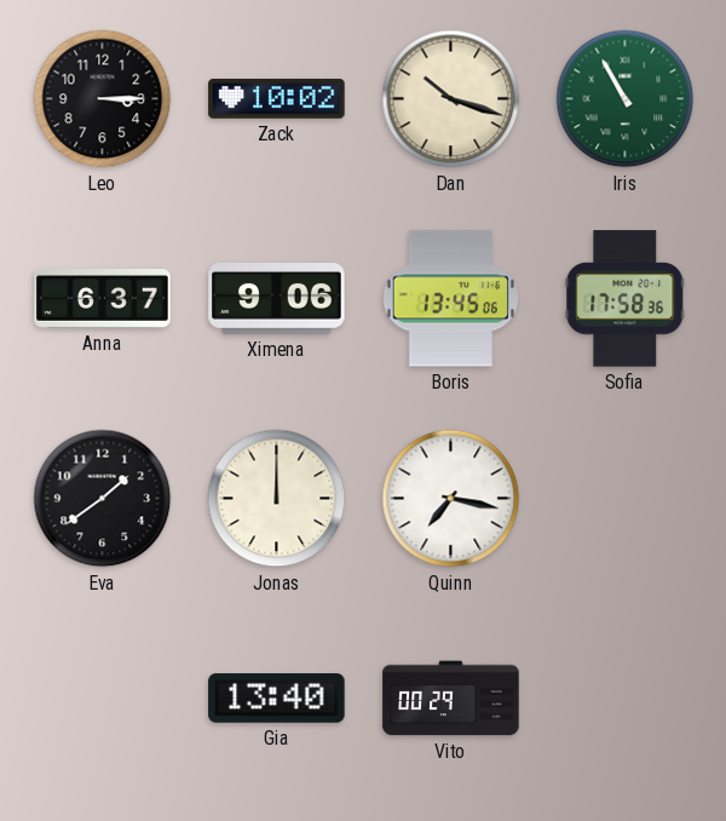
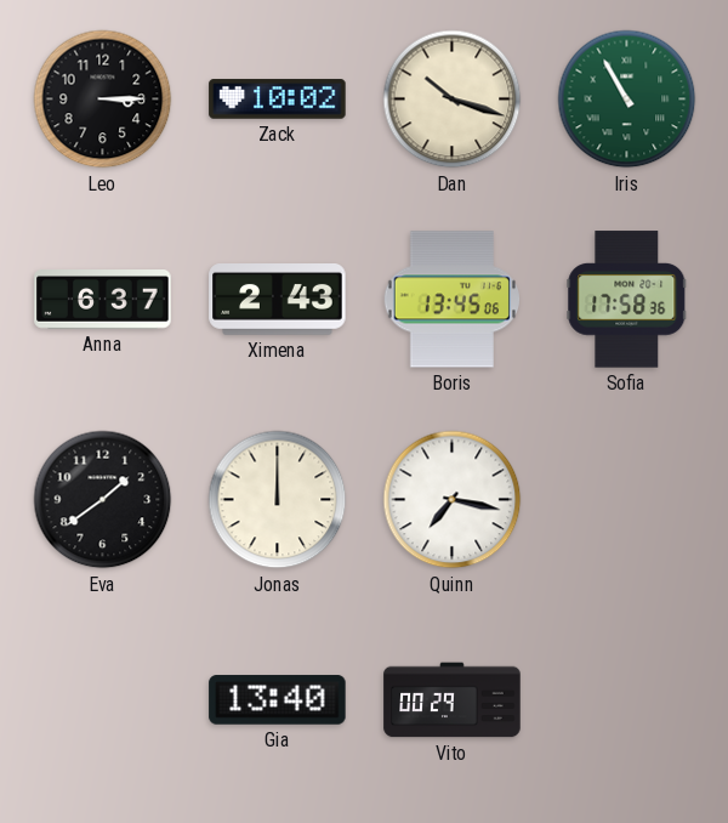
Ximena: 9:06 -> 2:43
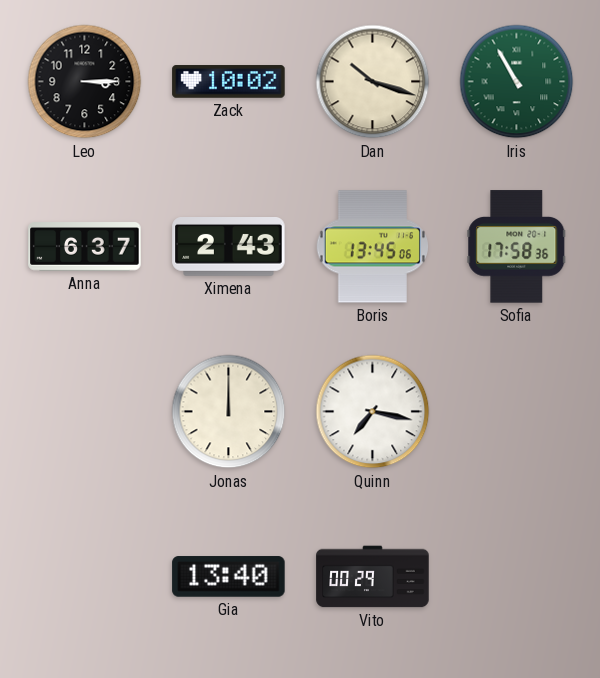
Eva: 1:39 -> none
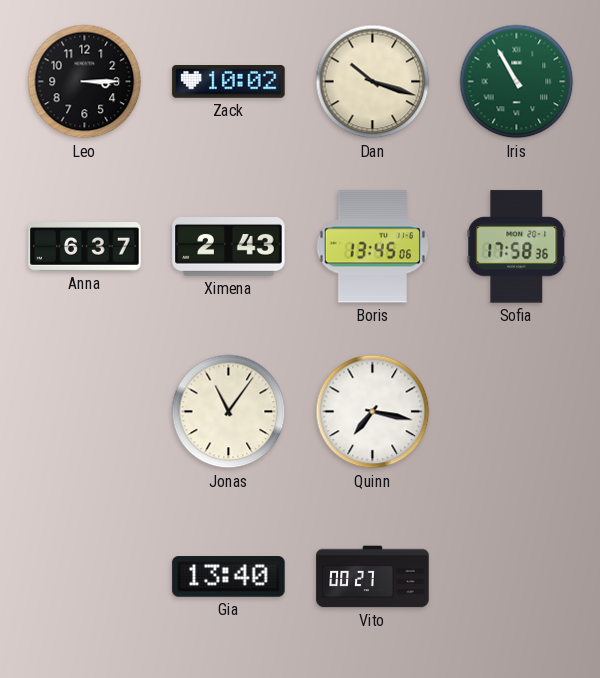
Jonas: 12:00 -> 11:06
Vito: 00:29 -> 00:27
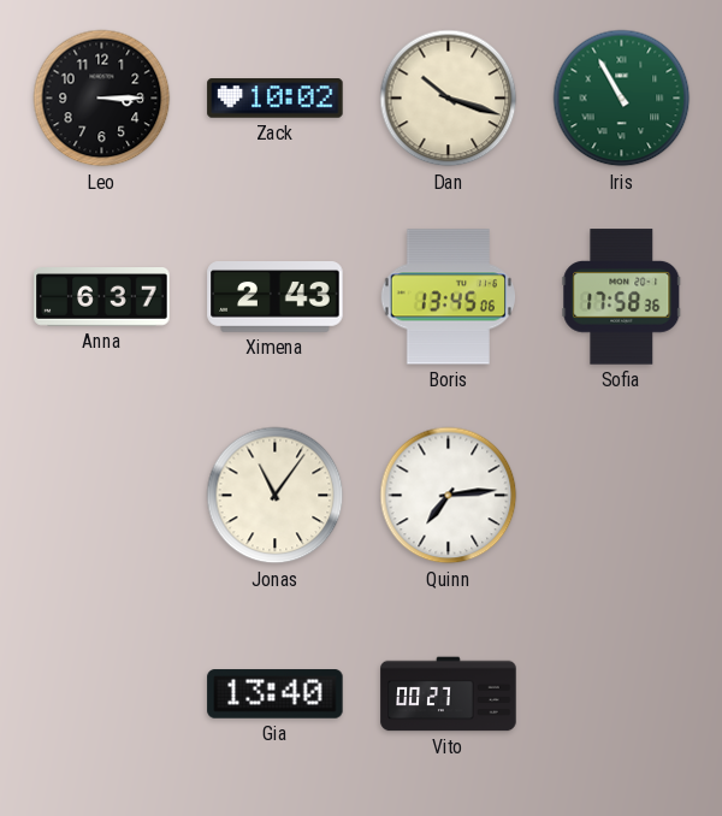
Quinn: 7:17 -> 7:14
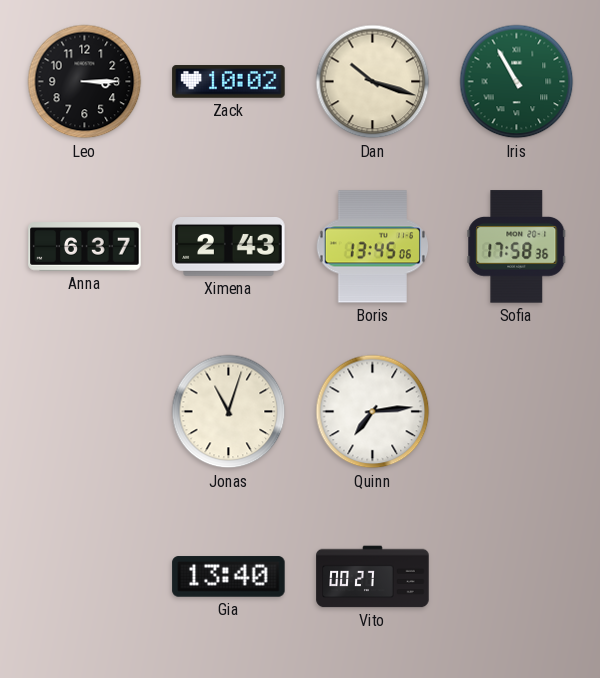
Jonas: 11:06 -> 11:03
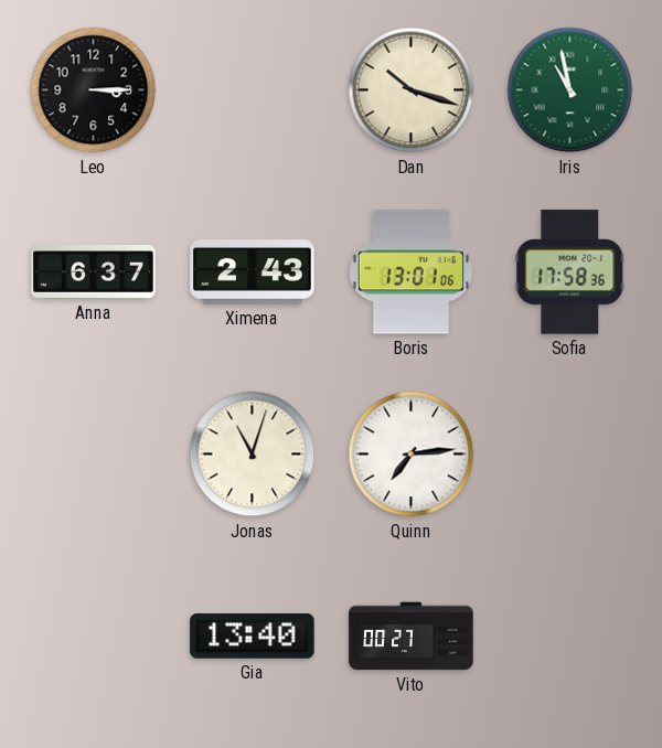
Zack: 10:02 -> none
Iris: 10:55 -> 10:58
Boris: 13:45 -> 13:01
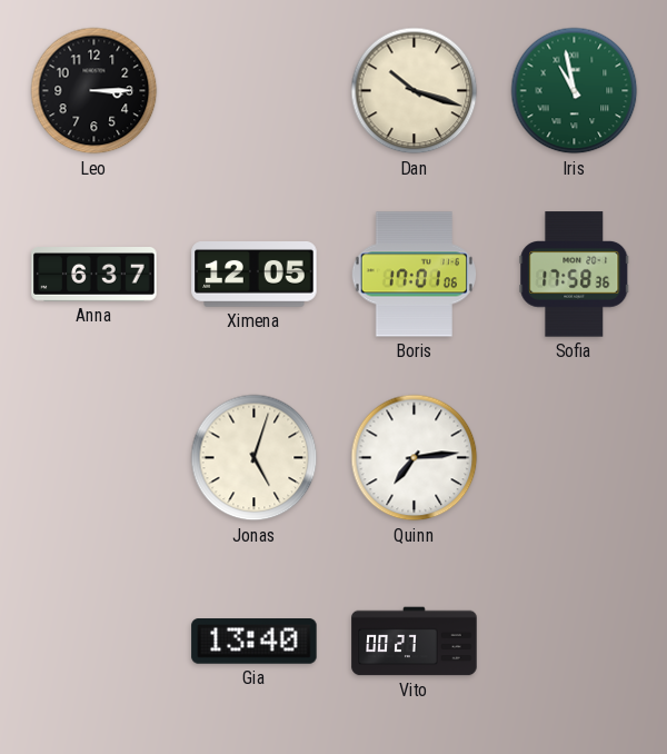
Ximena: 2:43 -> 12:05
Boris: 13:01 -> 17:01
Jonas: 11:03 -> 5:03
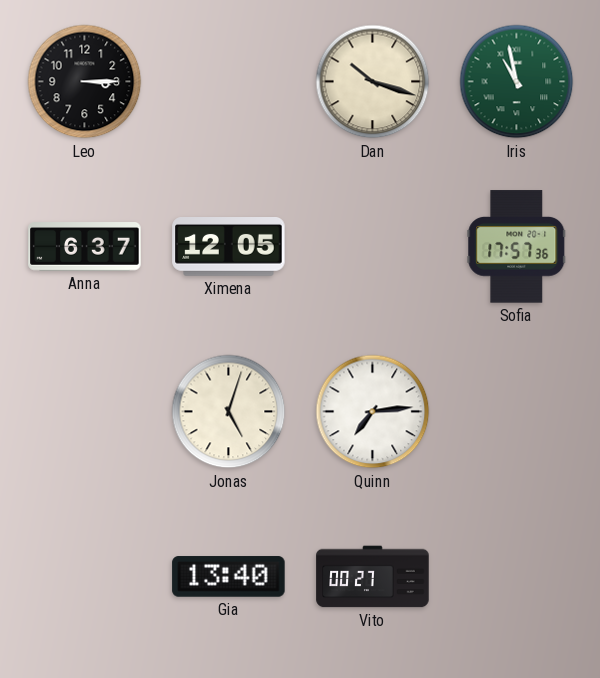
Boris: 17:01 -> none
Sofia: 17:58 -> 17:57
